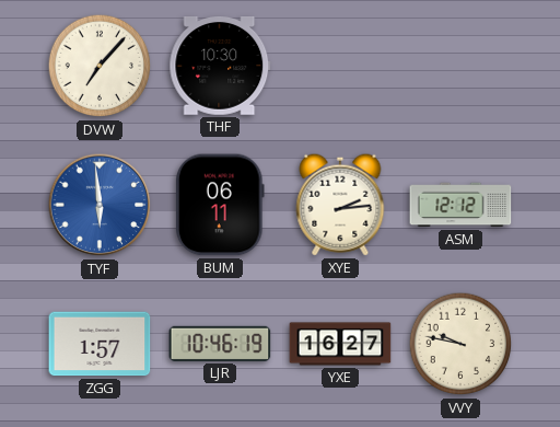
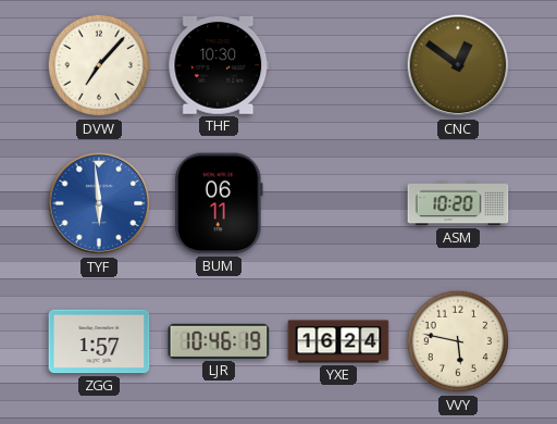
CNC: none -> 12:51
XYE: 2:14 -> none
ASM: 12:12 -> 10:20
YXE: 16:27 -> 16:24
VVY: 9:47 -> 5:47
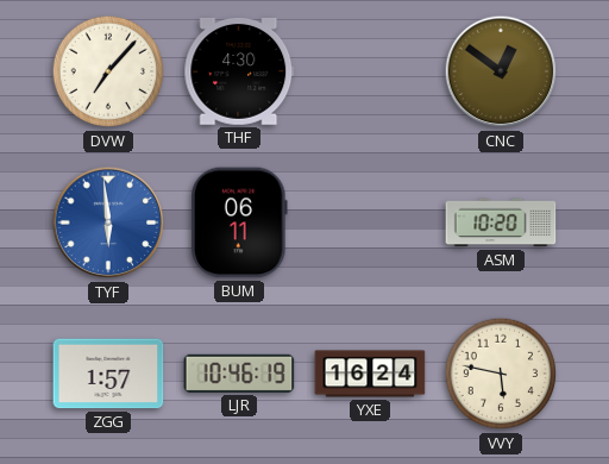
THF: 10:30 -> 4:30
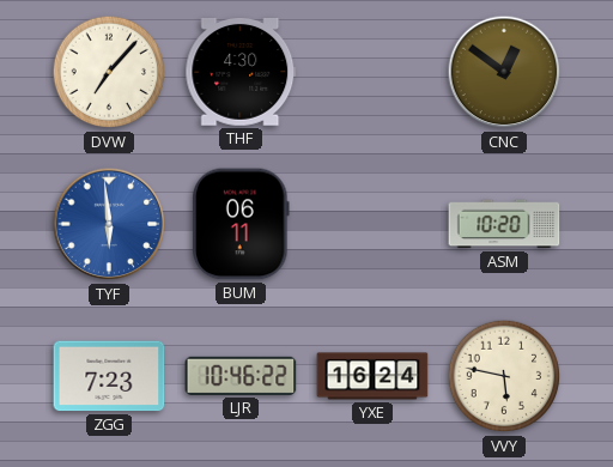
ZGG: 1:57 -> 7:23
LJR: 10:46:19 -> 10:46:22
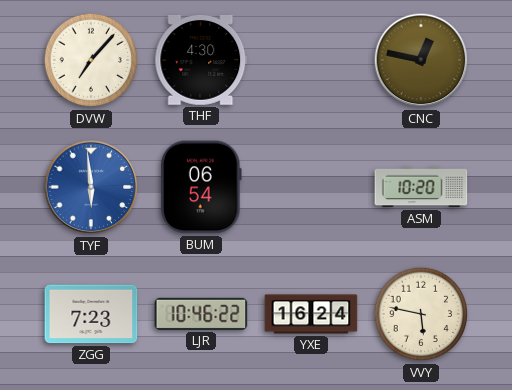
CNC: 12:51 -> 12:47
BUM: 06:11 -> 06:54
